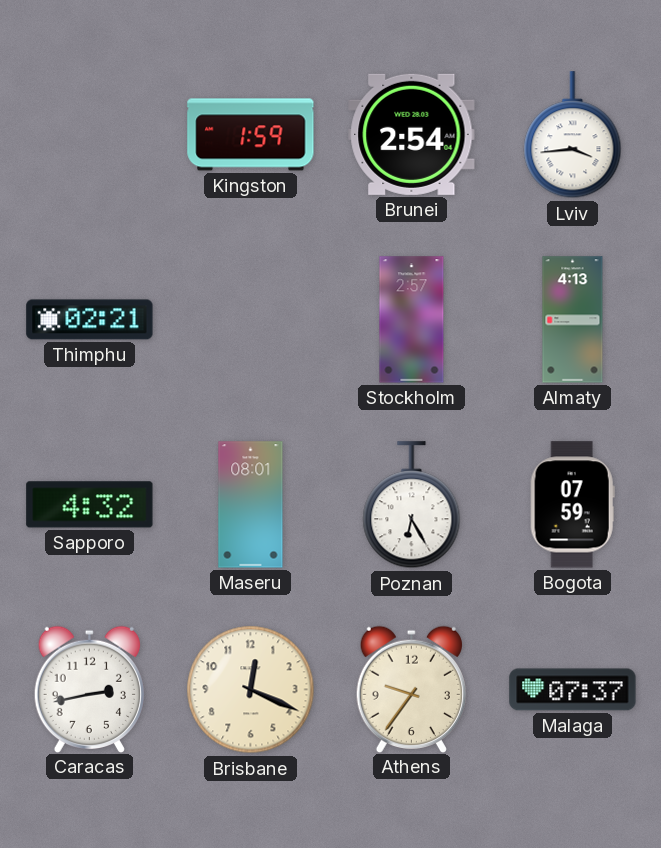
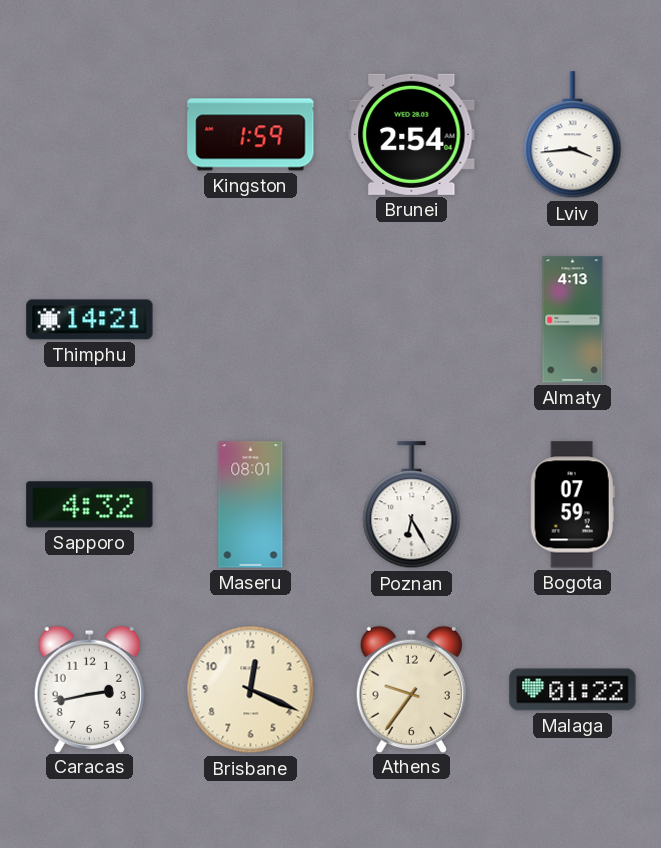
Thimphu: 02:21 -> 14:21
Stockholm: 2:57 -> none
Malaga: 07:37 -> 01:22
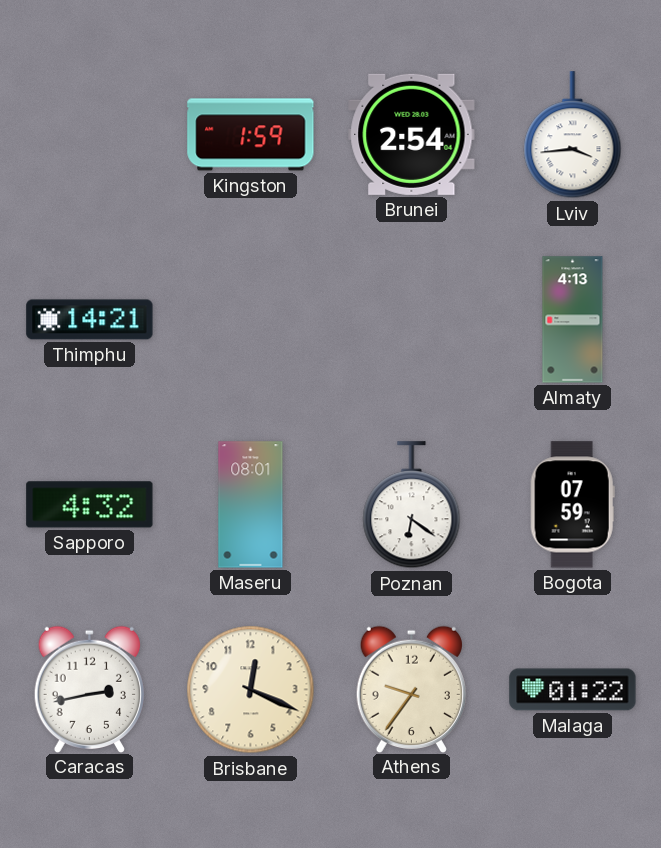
Poznan: 6:25 -> 6:21
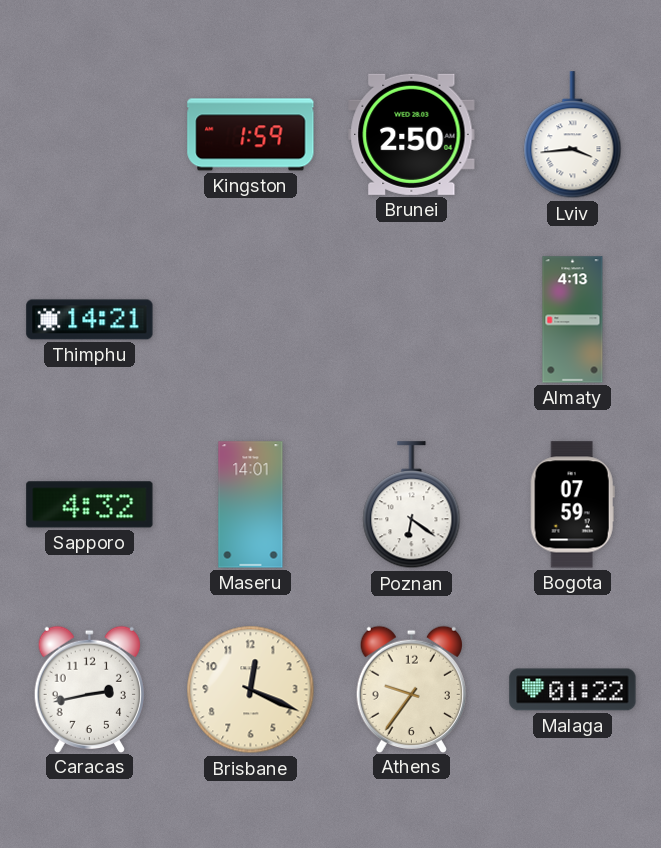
Brunei: 2:54 -> 2:50
Maseru: 08:01 -> 14:01
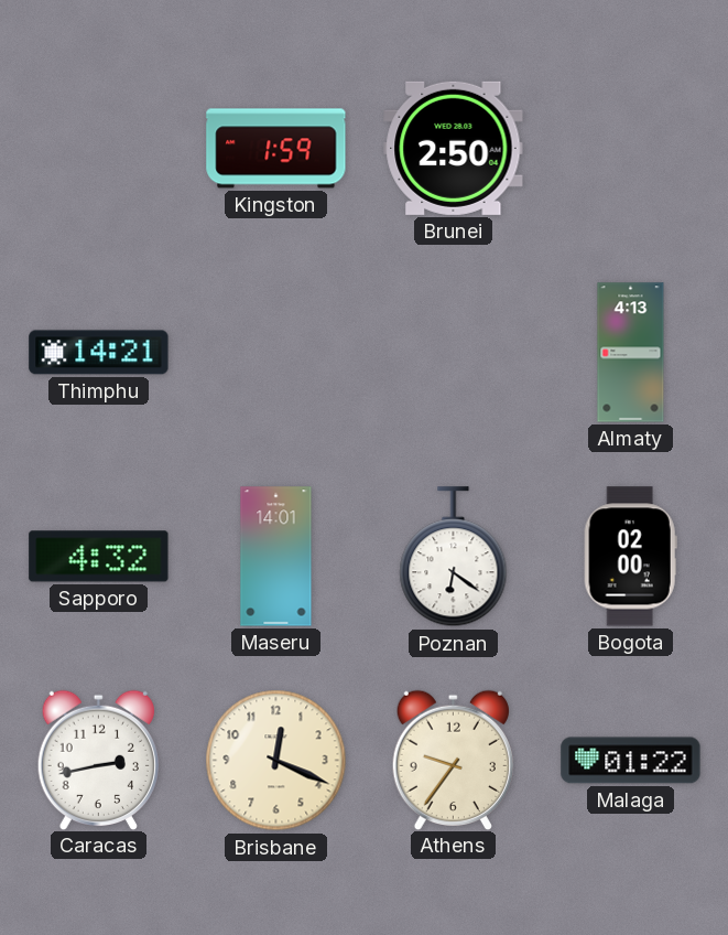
Lviv: 3:44 -> none
Bogota: 07:59 -> 02:00
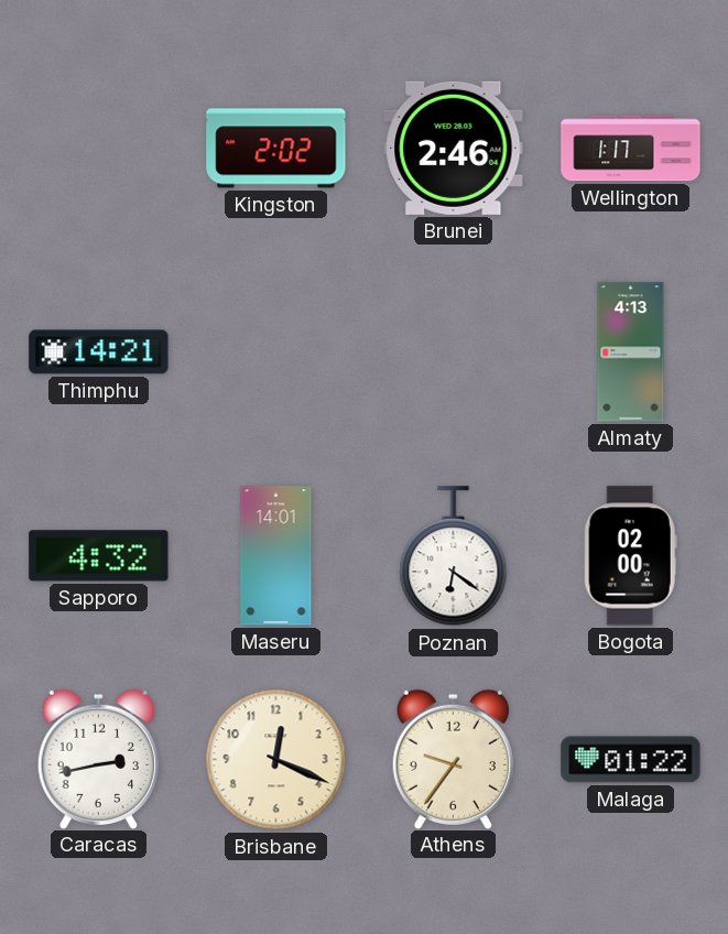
Kingston: 1:59 -> 2:02
Brunei: 2:50 -> 2:46
Wellington: none -> 1:17
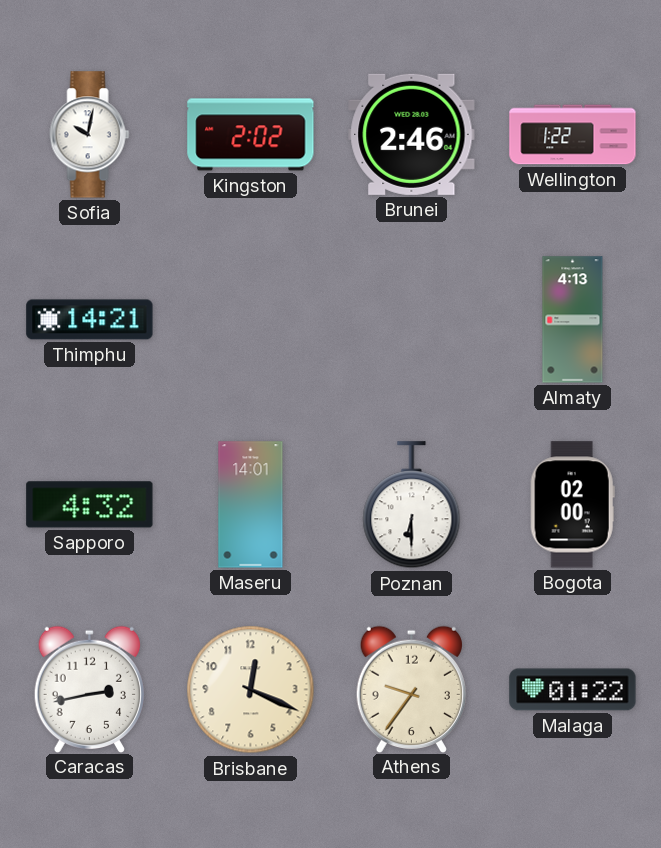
Sofia: none -> 10:02
Wellington: 1:17 -> 1:22
Poznan: 6:21 -> 6:30
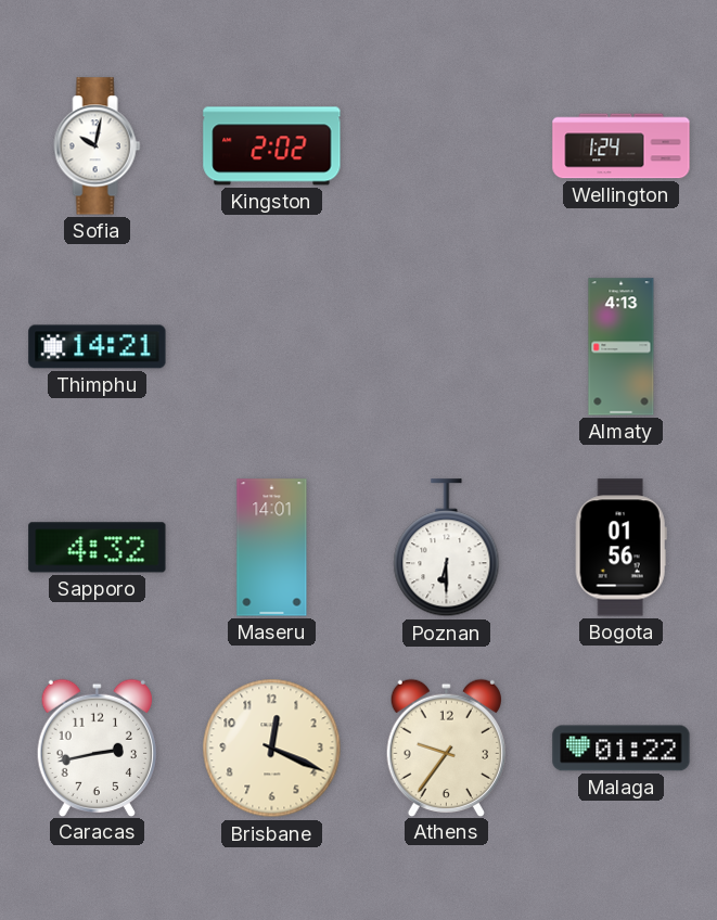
Brunei: 2:46 -> none
Wellington: 1:22 -> 1:24
Bogota: 02:00 -> 01:56
